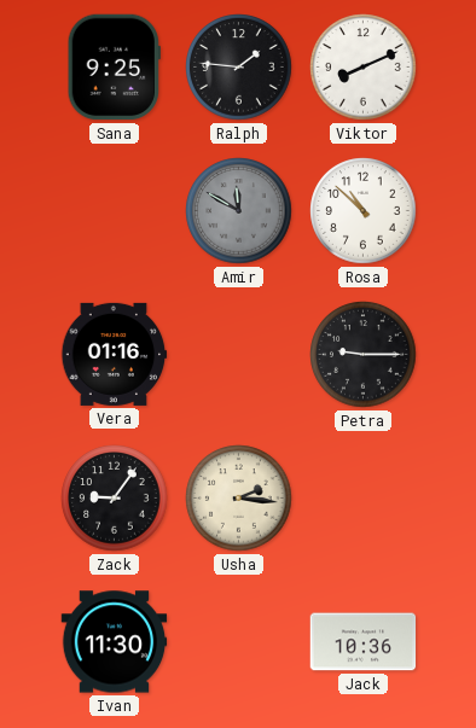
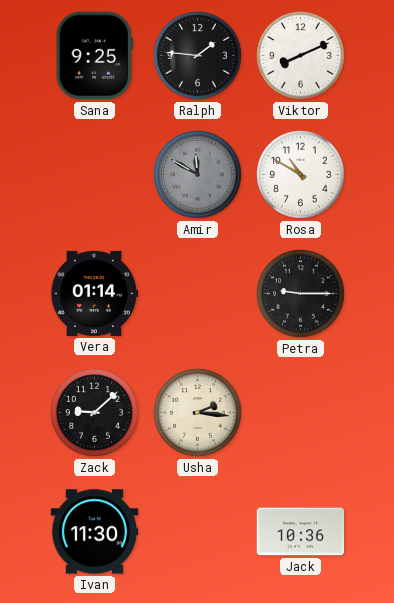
Rosa: 10:52 -> 10:50
Vera: 01:16 -> 01:14
Zack: 9:06 -> 9:08
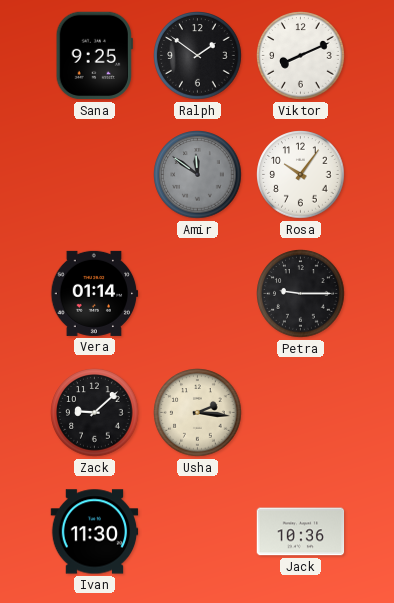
Ralph: 1:46 -> 1:51
Amir: 11:50 -> 11:51
Rosa: 10:50 -> 10:06
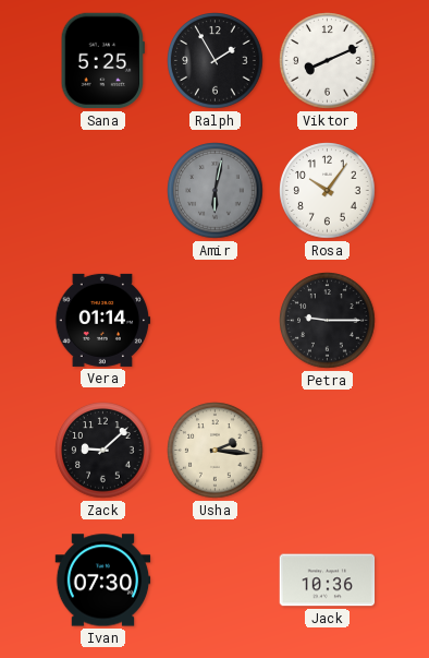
Sana: 9:25 -> 5:25
Ralph: 1:51 -> 1:55
Amir: 11:51 -> 6:02
Ivan: 11:30 -> 07:30
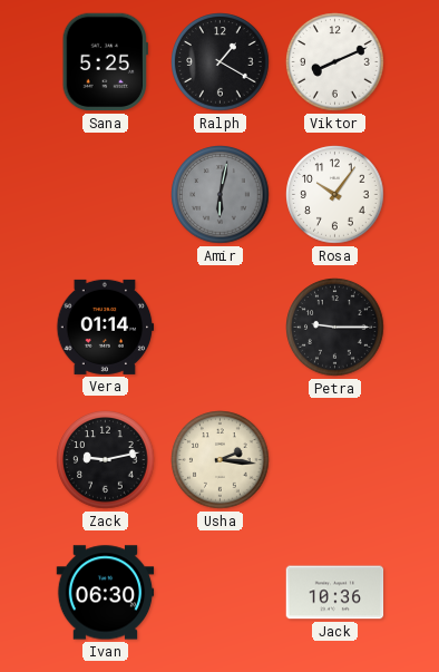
Ralph: 1:55 -> 1:20
Zack: 9:08 -> 9:13
Ivan: 07:30 -> 06:30
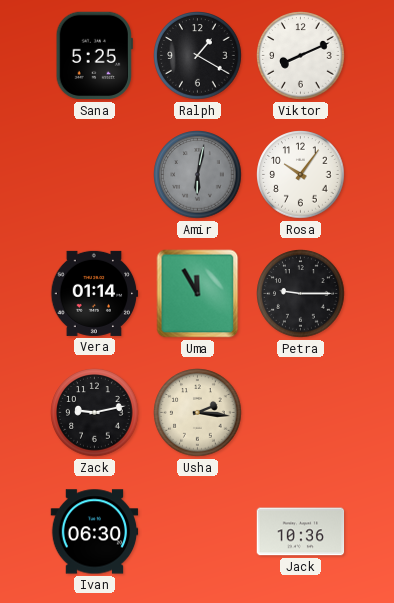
Uma: none -> 11:55
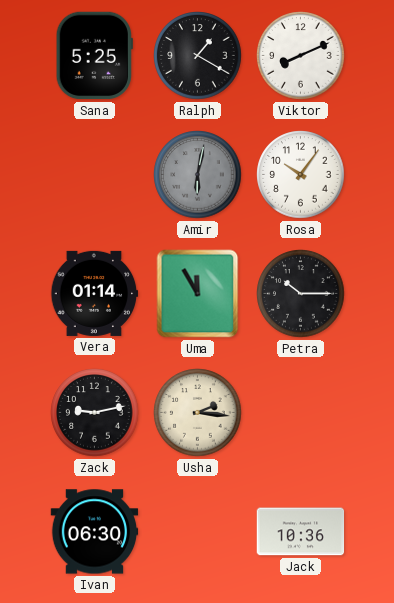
Petra: 9:15 -> 10:15
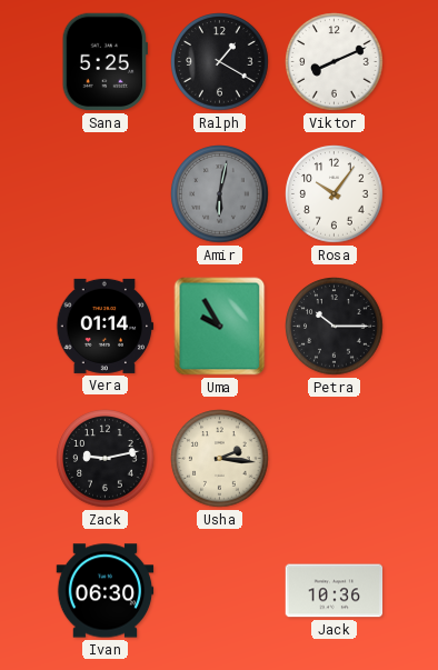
Uma: 11:55 -> 9:55
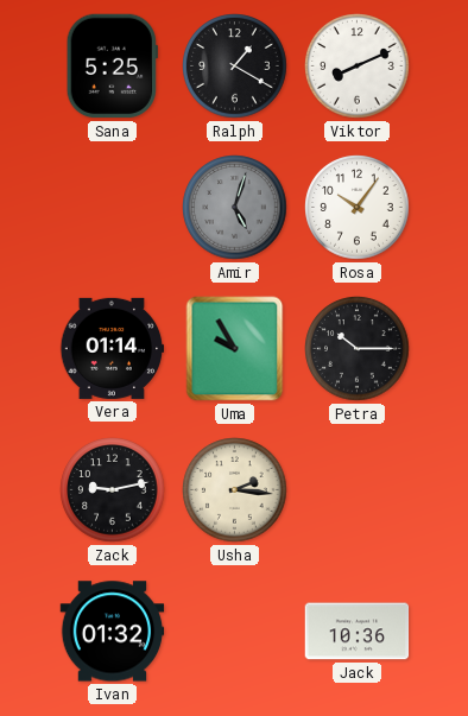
Amir: 6:02 -> 5:03
Ivan: 06:30 -> 01:32
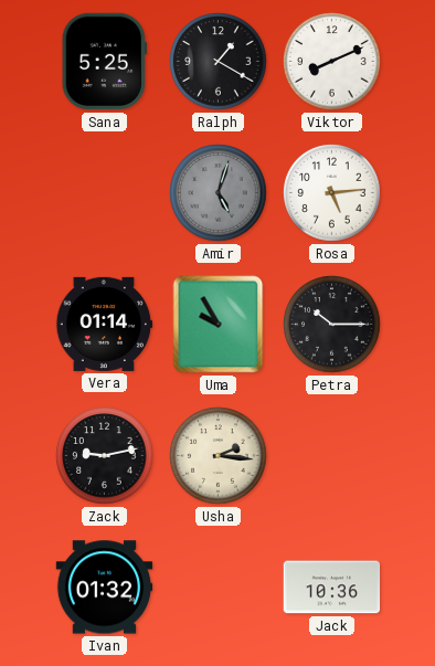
Rosa: 10:06 -> 5:14
